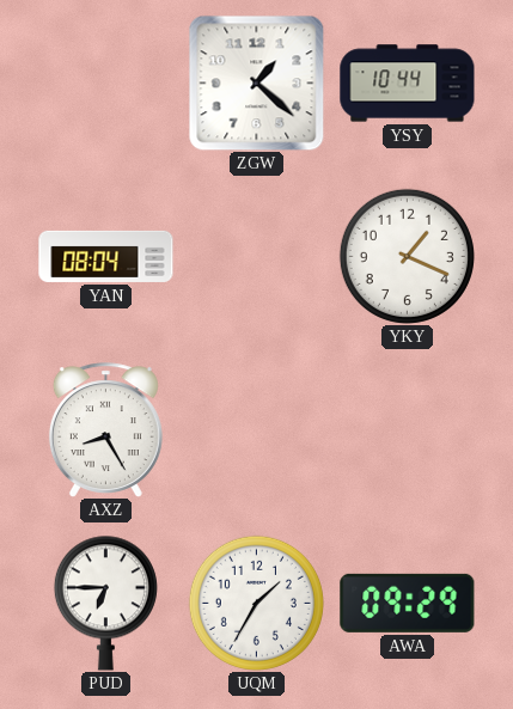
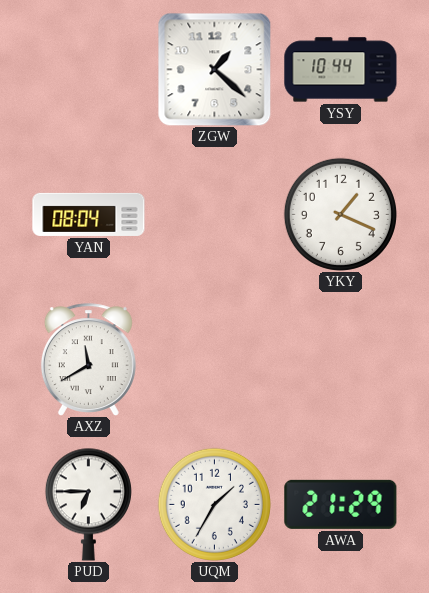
AXZ: 8:25 -> 11:40
AWA: 09:29 -> 21:29
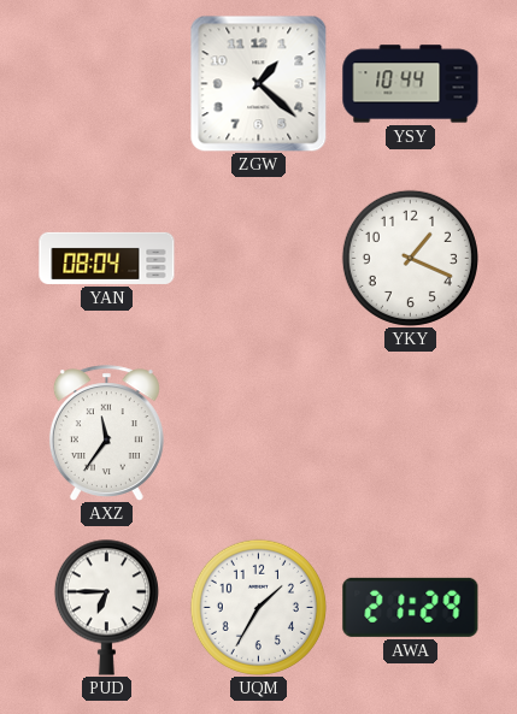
AXZ: 11:40 -> 11:36
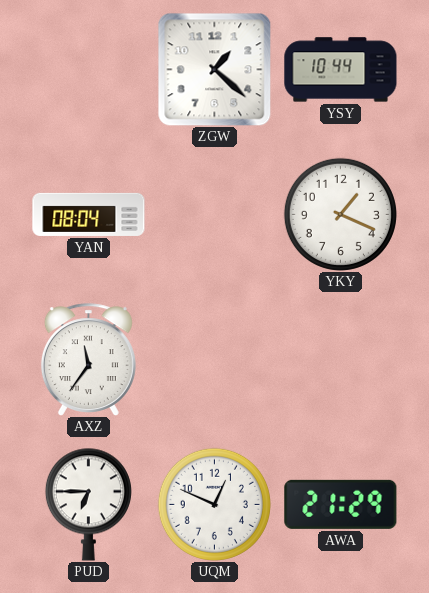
UQM: 1:35 -> 12:49
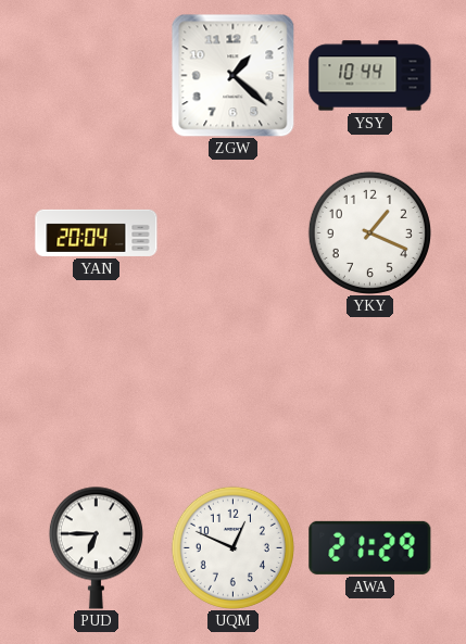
YAN: 08:04 -> 20:04
AXZ: 11:36 -> none
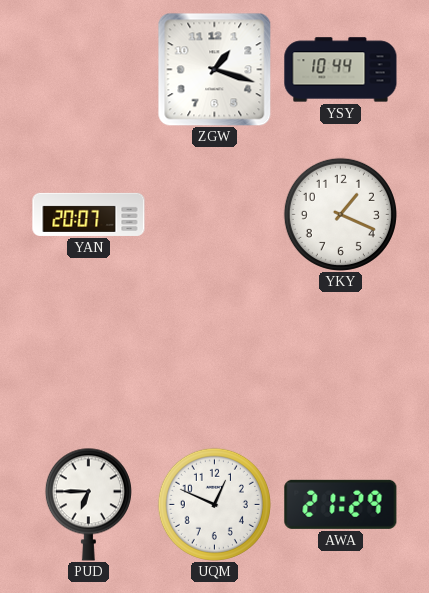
ZGW: 1:22 -> 1:18
YAN: 20:04 -> 20:07
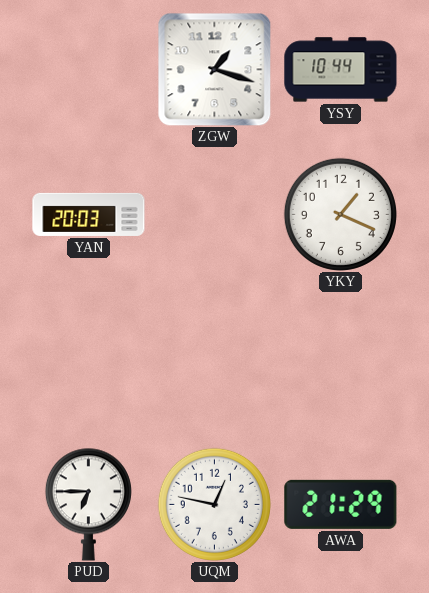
YAN: 20:07 -> 20:03
UQM: 12:49 -> 12:47
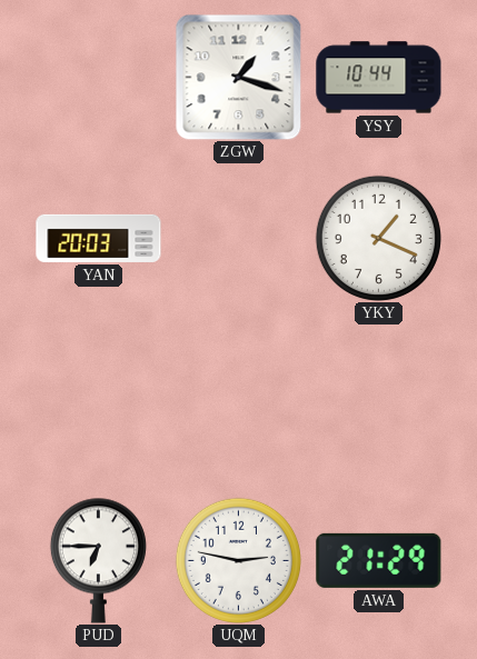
UQM: 12:47 -> 2:47
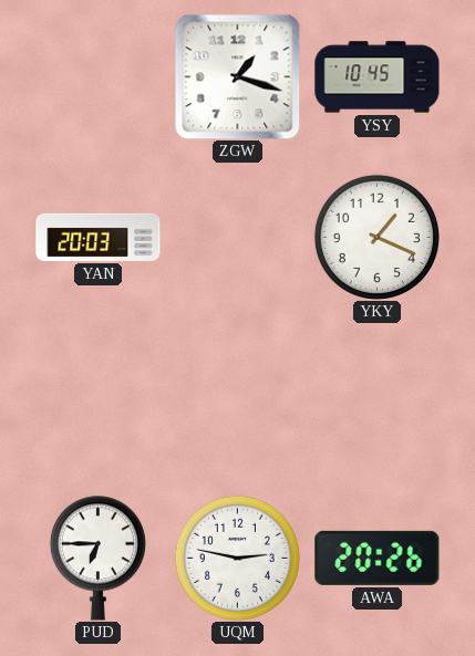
YSY: 10:44 -> 10:45
AWA: 21:29 -> 20:26
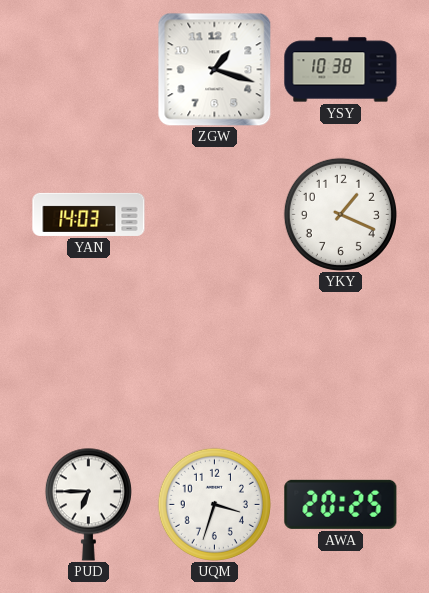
YSY: 10:45 -> 10:38
YAN: 20:03 -> 14:03
UQM: 2:47 -> 3:33
AWA: 20:26 -> 20:25
